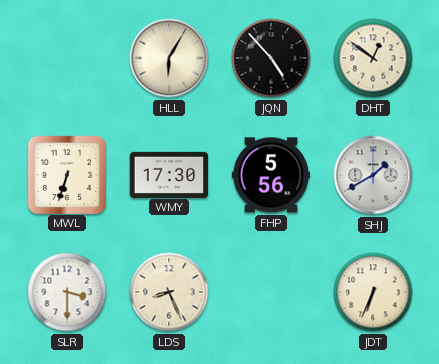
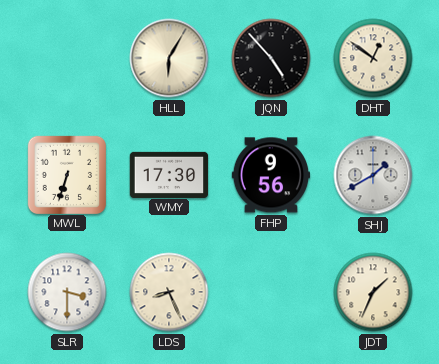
FHP: 5:56 -> 9:56
JDT: 6:34 -> 1:34
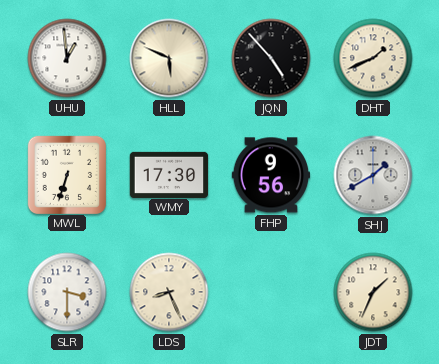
UHU: none -> 12:59
HLL: 6:05 -> 5:49
DHT: 12:51 -> 1:41
